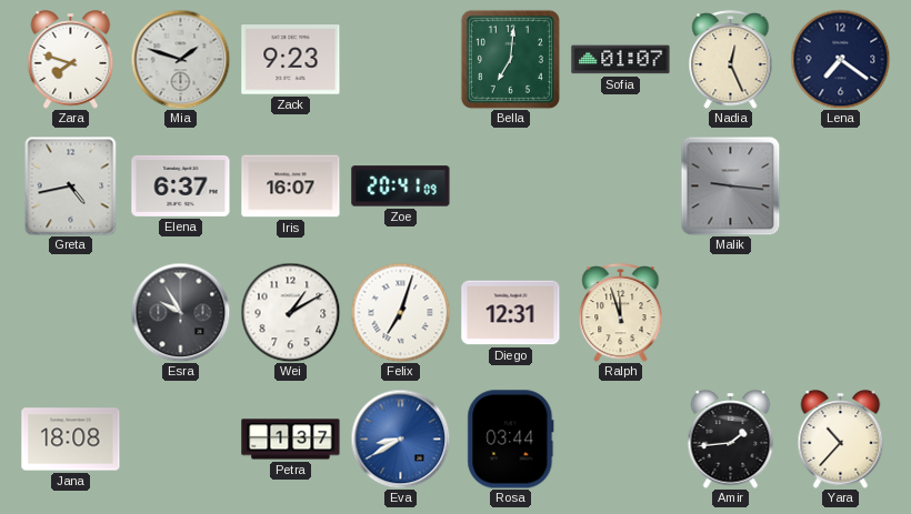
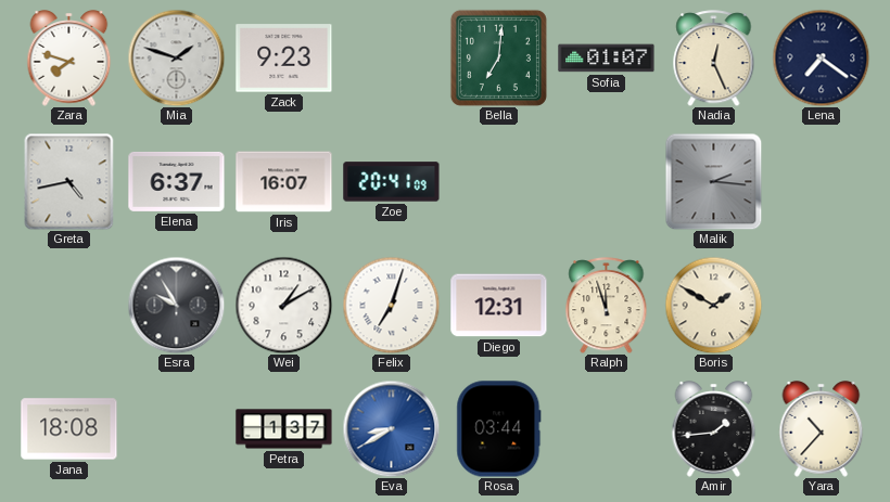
Malik: 9:16 -> 2:16
Boris: none -> 1:50
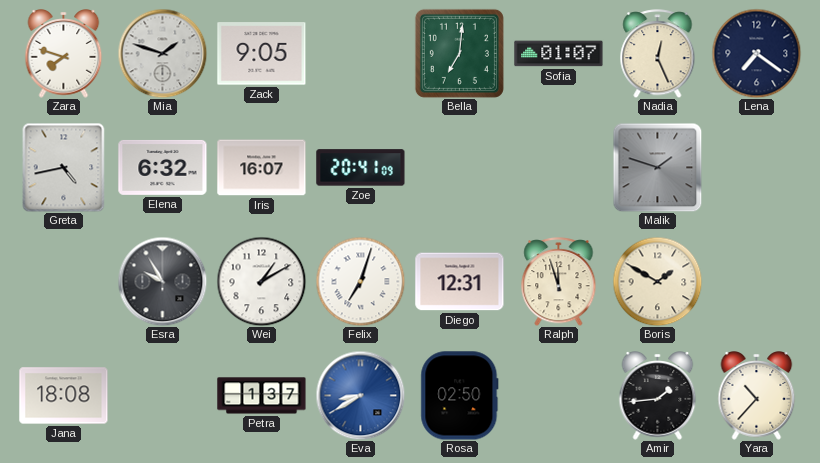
Zack: 9:23 -> 9:05
Elena: 6:37 -> 6:32
Malik: 2:16 -> 1:48
Rosa: 03:44 -> 02:50
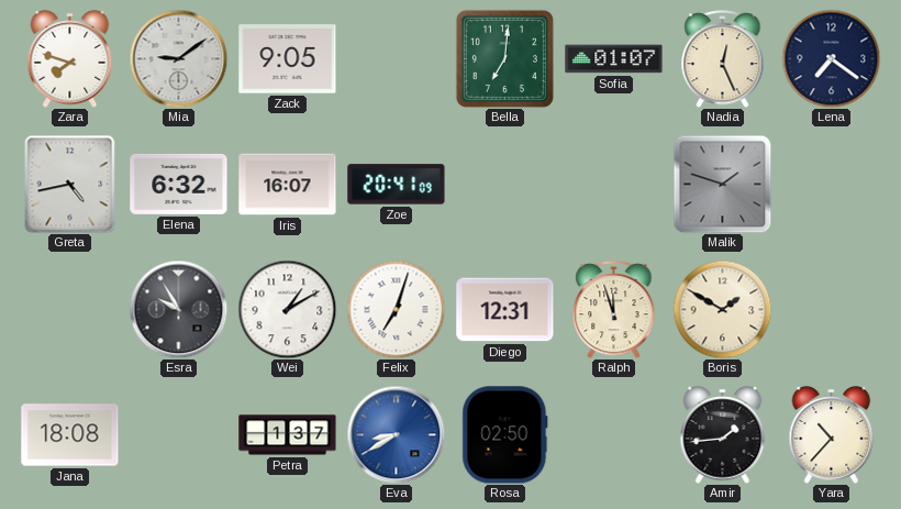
Mia: 1:48 -> 9:09
